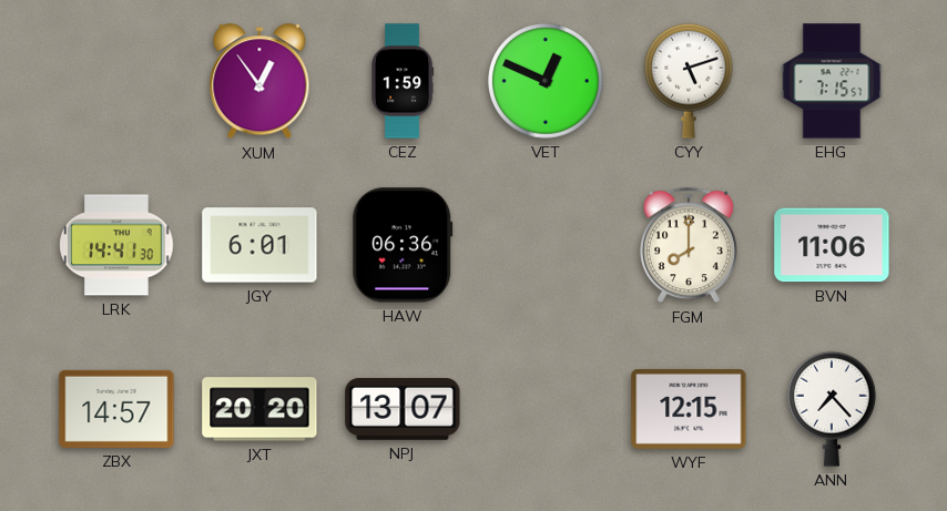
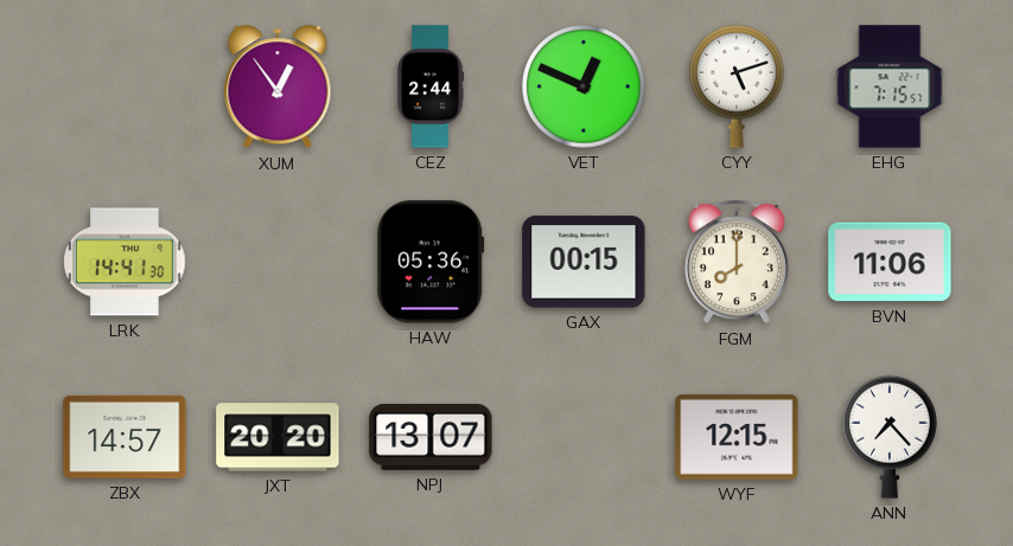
CEZ: 1:59 -> 2:44
JGY: 6:01 -> none
HAW: 06:36 -> 05:36
GAX: none -> 00:15
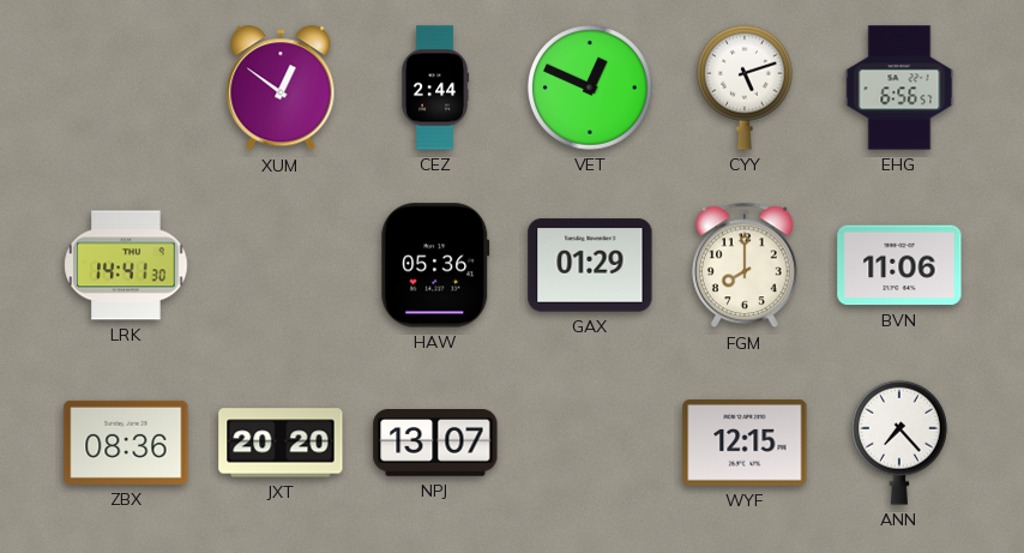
XUM: 12:54 -> 12:51
EHG: 7:15 -> 6:56
GAX: 00:15 -> 01:29
ZBX: 14:57 -> 08:36
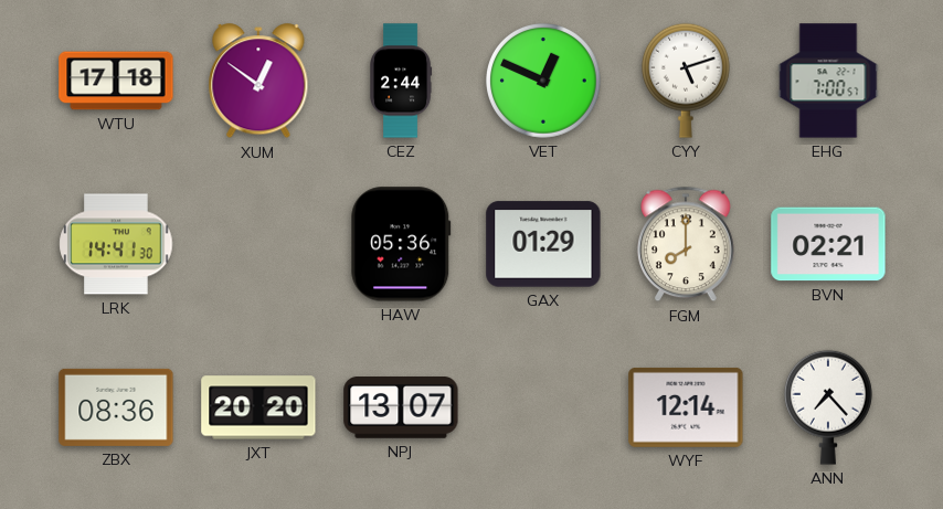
WTU: none -> 17:18
EHG: 6:56 -> 7:00
BVN: 11:06 -> 02:21
WYF: 12:15 -> 12:14
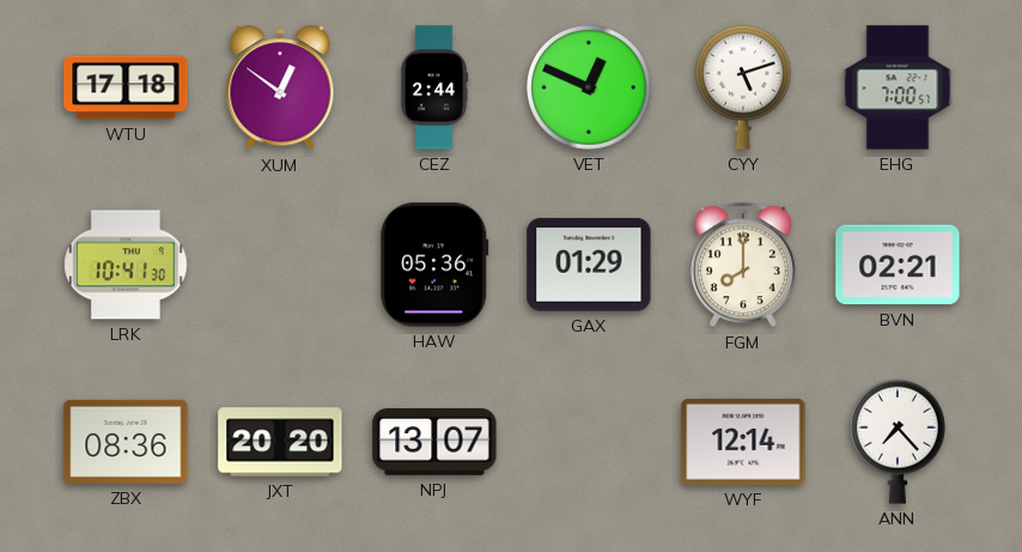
LRK: 14:41 -> 10:41
